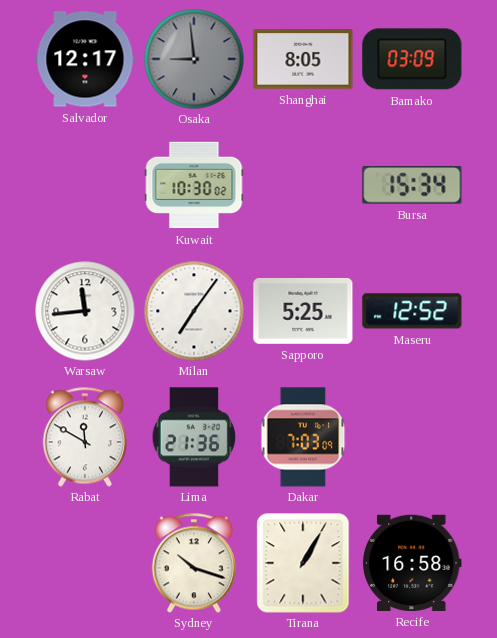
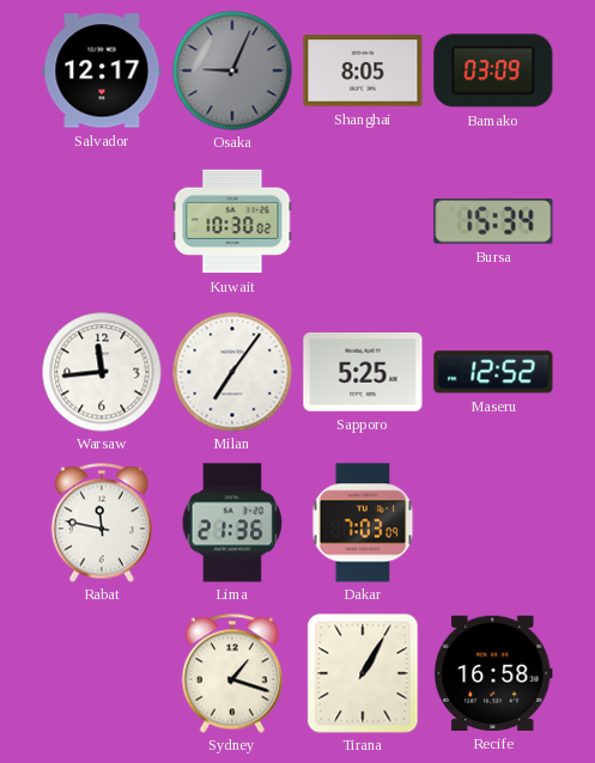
Osaka: 8:59 -> 9:04
Rabat: 11:50 -> 11:47
Sydney: 10:18 -> 1:18
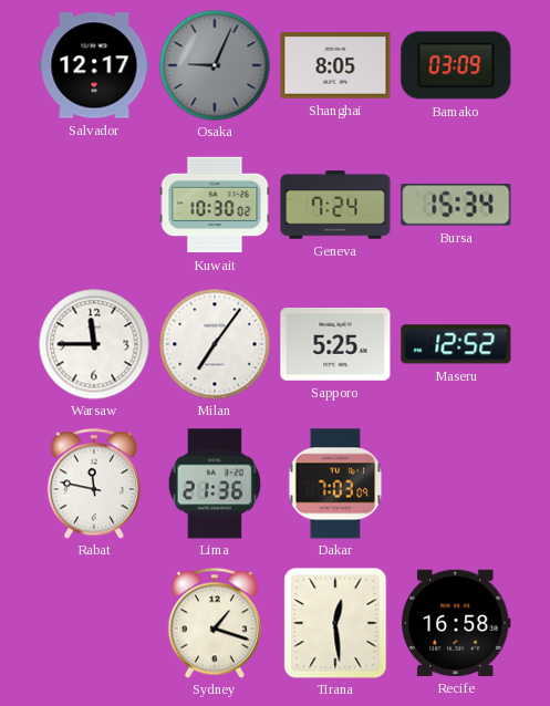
Geneva: none -> 7:24
Warsaw: 11:44 -> 11:45
Tirana: 1:05 -> 12:29
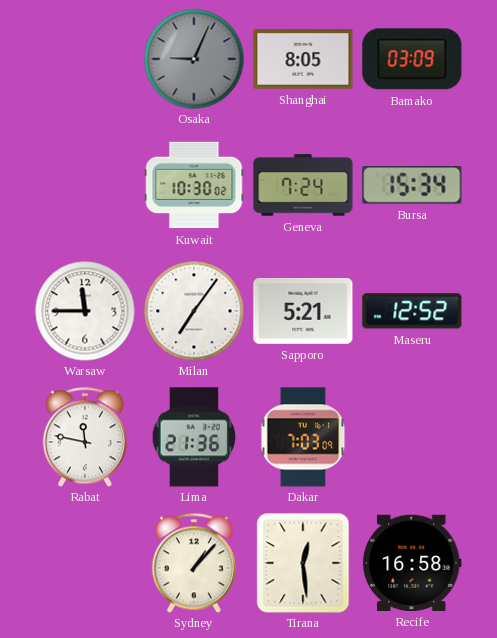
Salvador: 12:17 -> none
Sapporo: 5:25 -> 5:21
Sydney: 1:18 -> 1:07
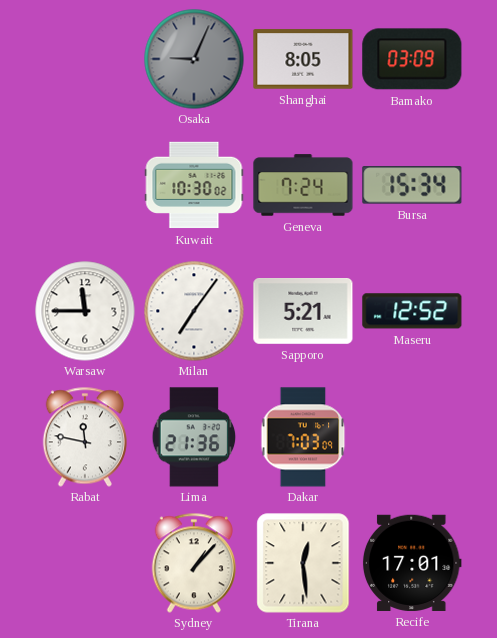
Recife: 16:58 -> 17:01
